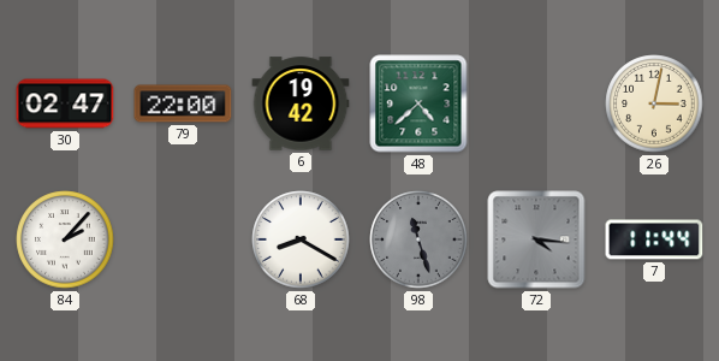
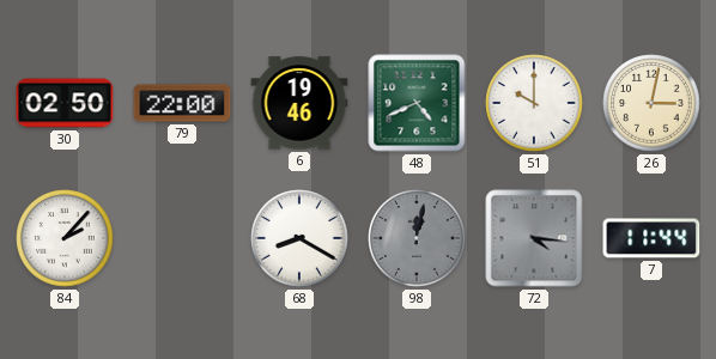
30: 02:47 -> 02:50
6: 19:42 -> 19:46
48: 4:38 -> 4:41
51: none -> 10:00
98: 11:27 -> 12:02
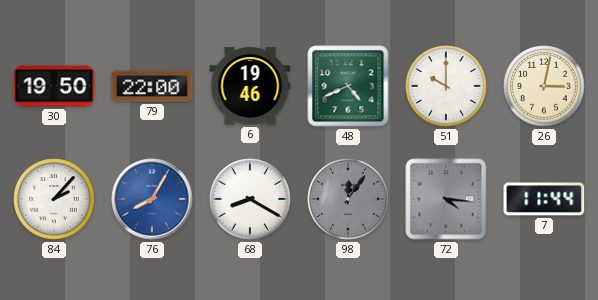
30: 02:50 -> 19:50
76: none -> 8:05
98: 12:02 -> 12:06
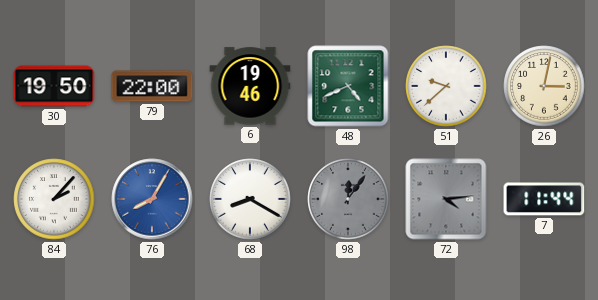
51: 10:00 -> 9:38
72: 4:16 -> 4:14
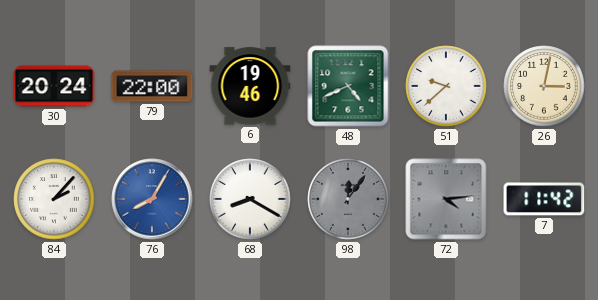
30: 19:50 -> 20:24
7: 11:44 -> 11:42
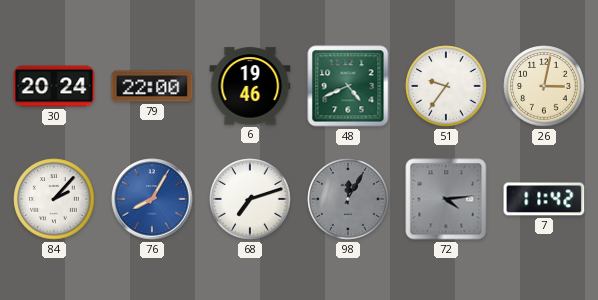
51: 9:38 -> 9:36
68: 8:20 -> 7:12
98: 12:06 -> 12:05
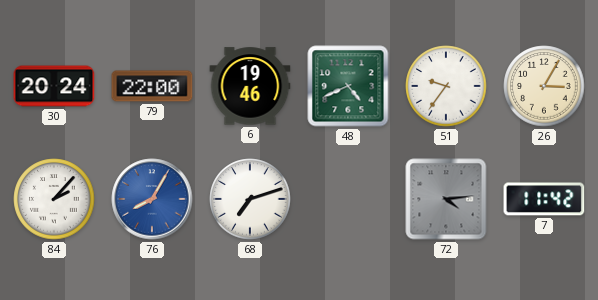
26: 3:02 -> 3:05
98: 12:05 -> none
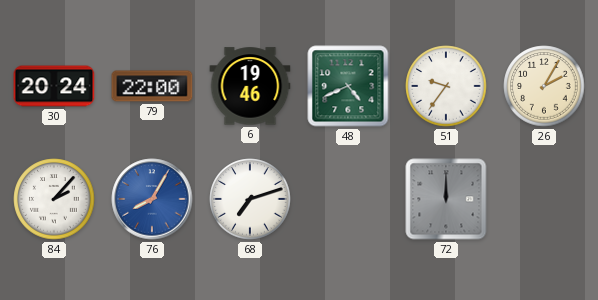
26: 3:05 -> 2:05
72: 4:14 -> 12:00
7: 11:42 -> none
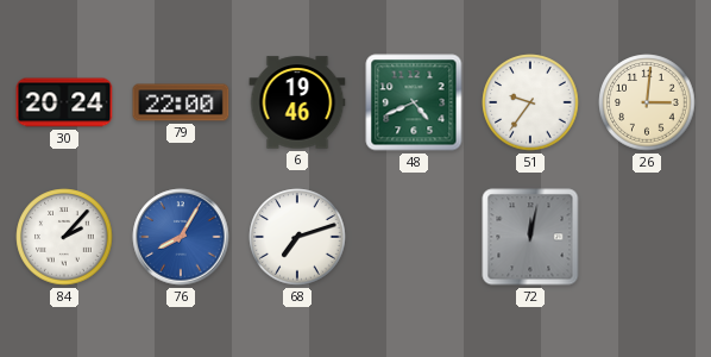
26: 2:05 -> 3:01
72: 12:00 -> 12:02
